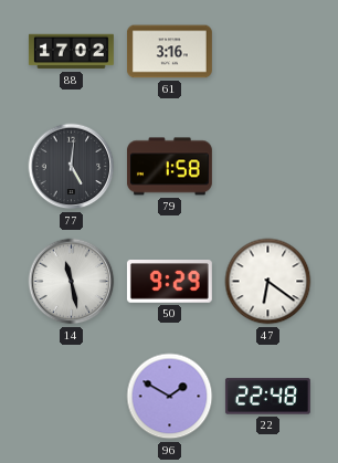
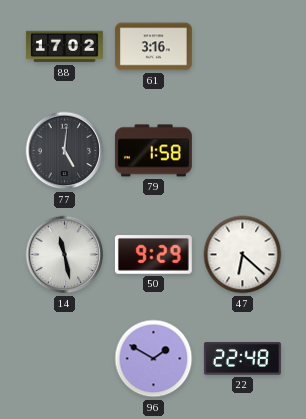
47: 6:21 -> 6:22
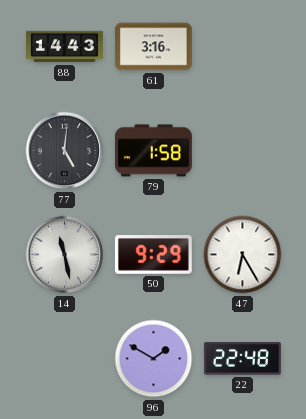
88: 17:02 -> 14:43
47: 6:22 -> 6:25
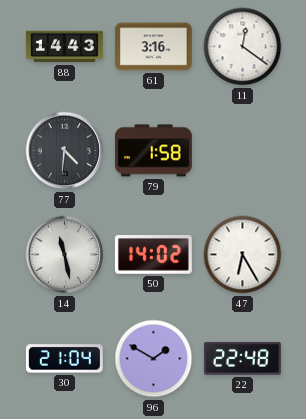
11: none -> 12:21
77: 5:01 -> 4:31
50: 9:29 -> 14:02
30: none -> 21:04
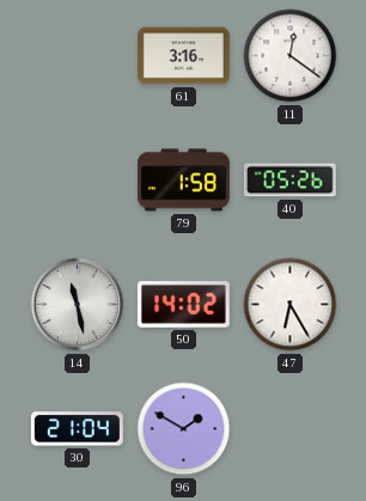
88: 14:43 -> none
77: 4:31 -> none
40: none -> 05:26
22: 22:48 -> none
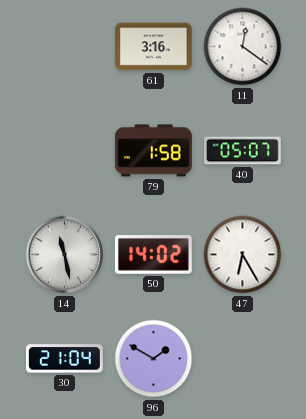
40: 05:26 -> 05:07
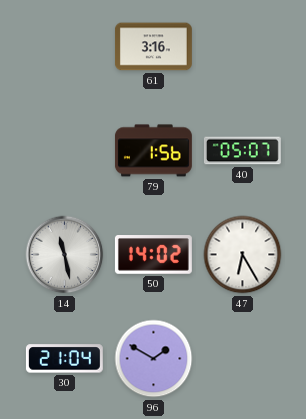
11: 12:21 -> none
79: 1:58 -> 1:56
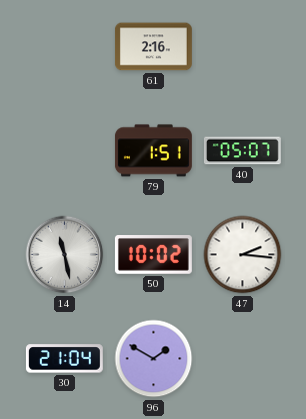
61: 3:16 -> 2:16
79: 1:56 -> 1:51
50: 14:02 -> 10:02
47: 6:25 -> 2:16
